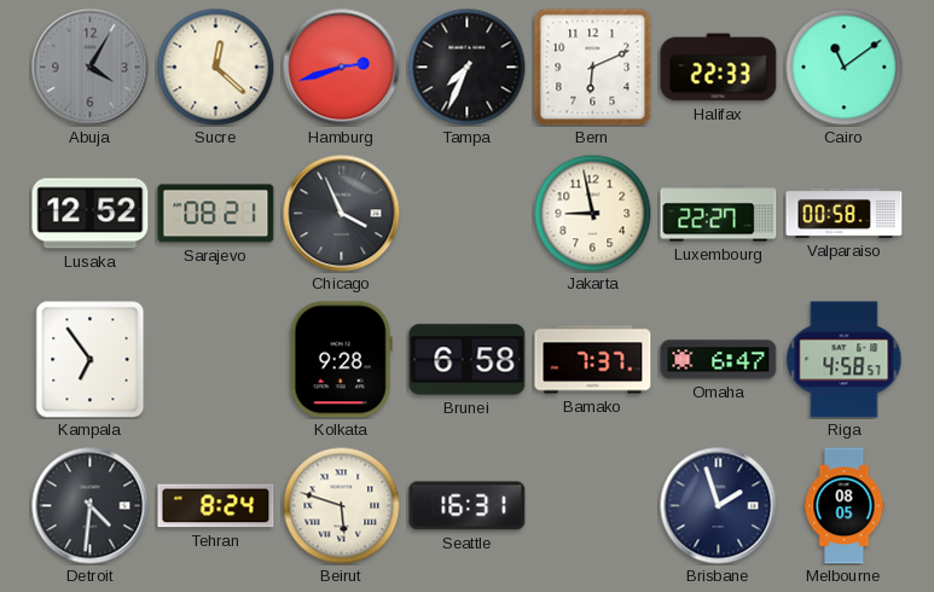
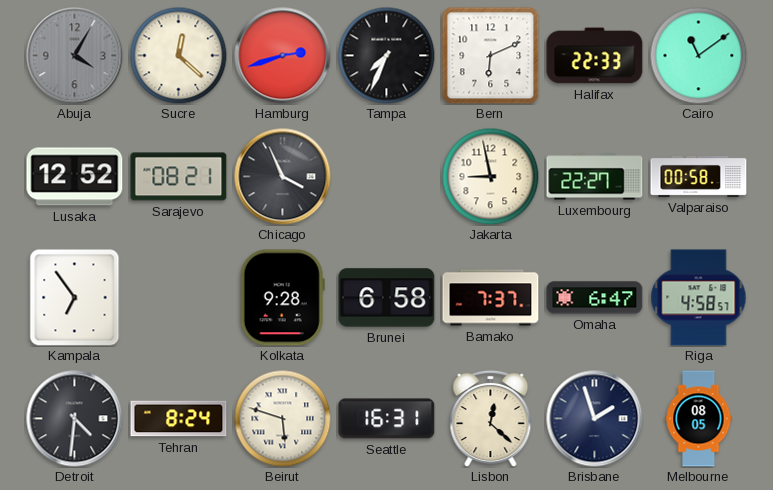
Lisbon: none -> 12:22
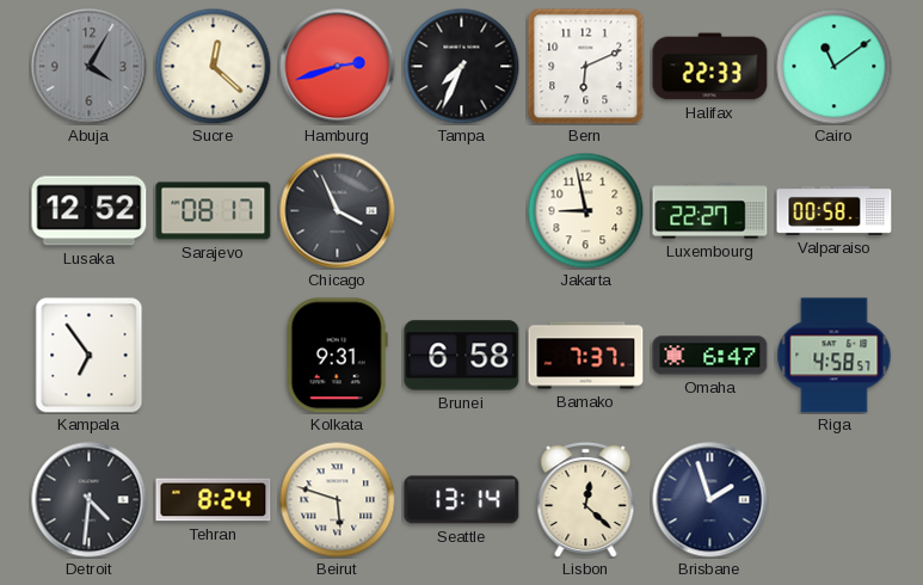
Sarajevo: 08:21 -> 08:17
Kolkata: 9:28 -> 9:31
Seattle: 16:31 -> 13:14
Melbourne: 08:05 -> none
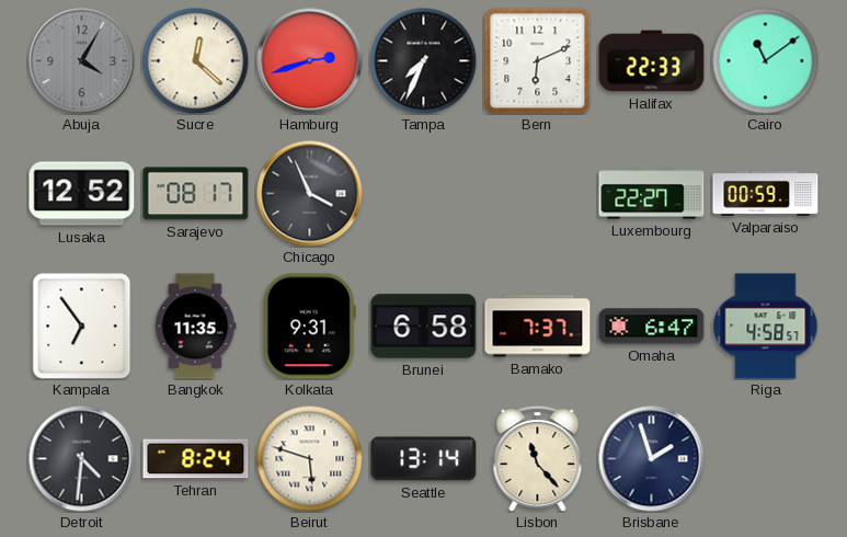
Jakarta: 8:58 -> none
Valparaiso: 00:58 -> 00:59
Bangkok: none -> 11:35
Lisbon: 12:22 -> 11:23
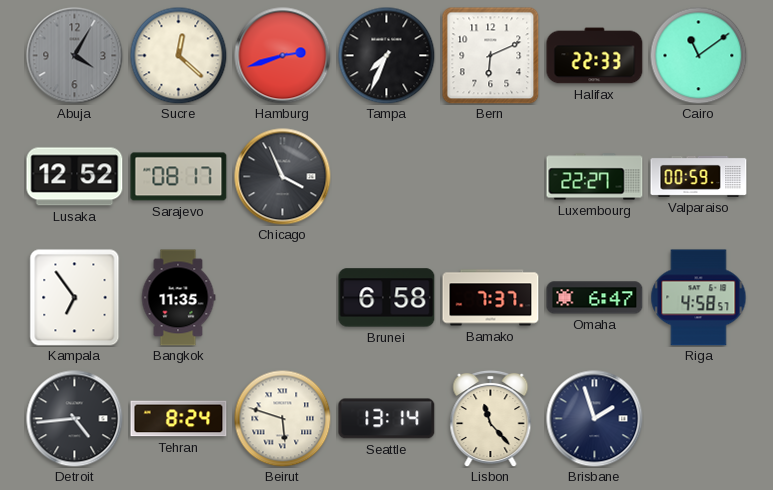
Kolkata: 9:31 -> none
Detroit: 4:31 -> 4:44
